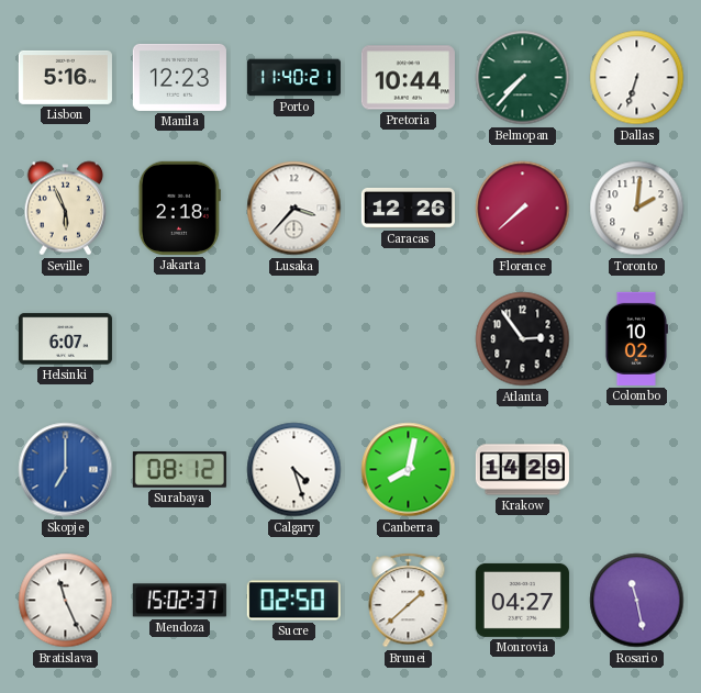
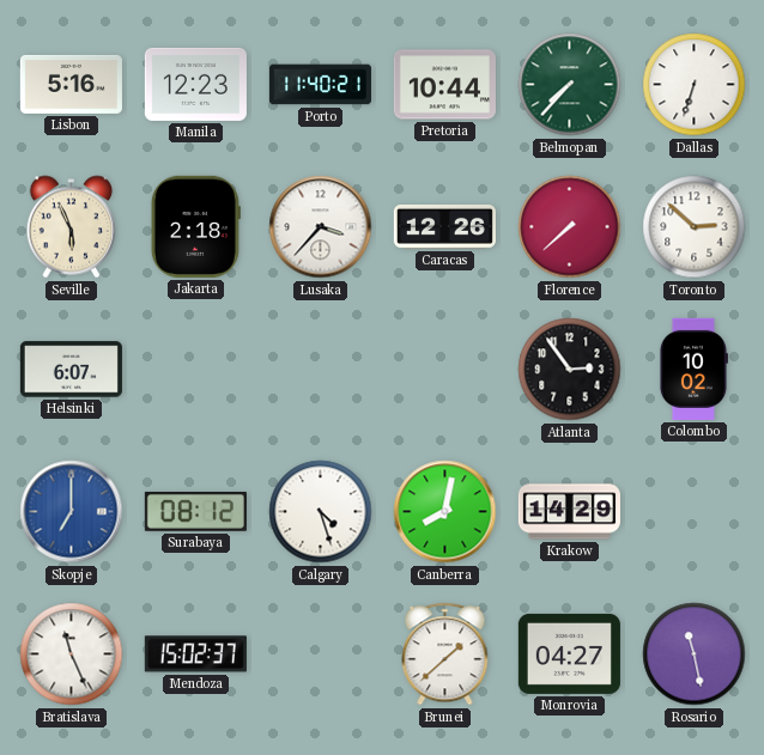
Toronto: 2:01 -> 2:52
Sucre: 02:50 -> none
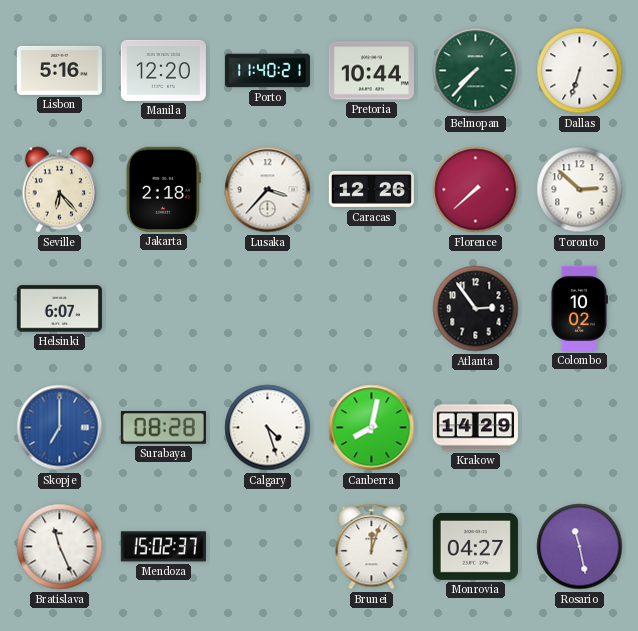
Manila: 12:23 -> 12:20
Seville: 5:56 -> 6:23
Surabaya: 08:12 -> 08:28
Brunei: 1:38 -> 12:03
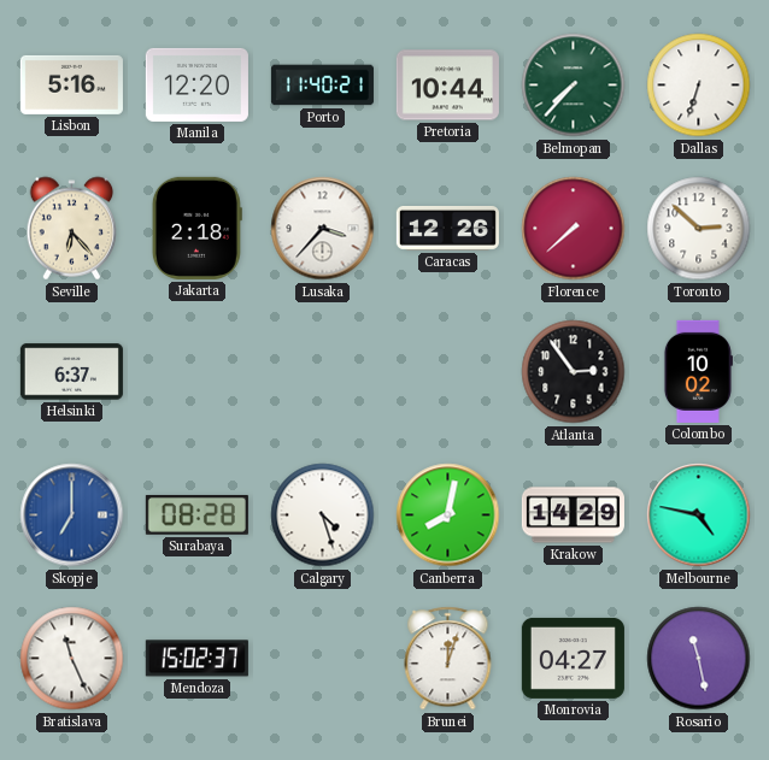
Helsinki: 6:07 -> 6:37
Melbourne: none -> 4:47
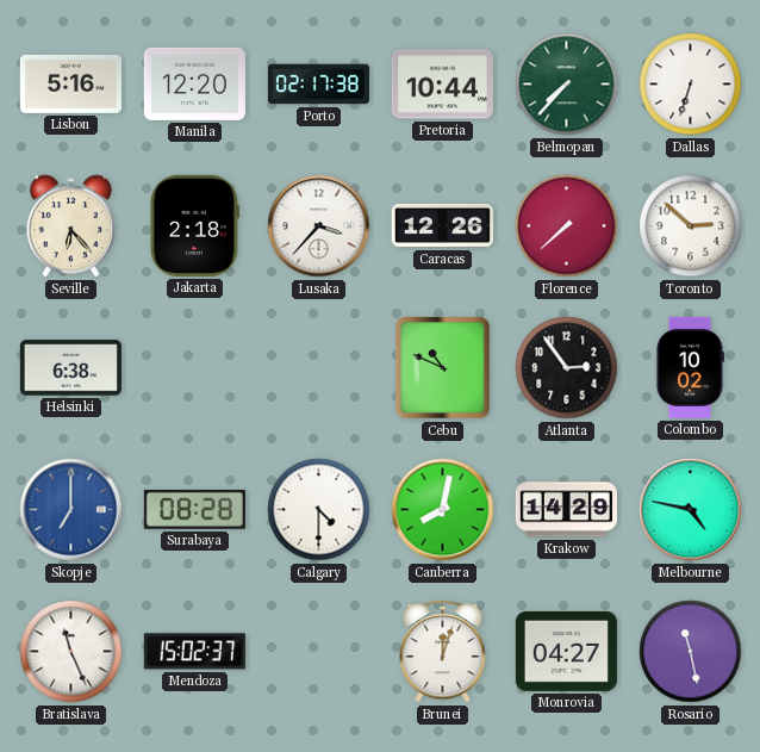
Porto: 11:40 -> 02:17
Helsinki: 6:37 -> 6:38
Cebu: none -> 10:49
Calgary: 4:27 -> 4:30
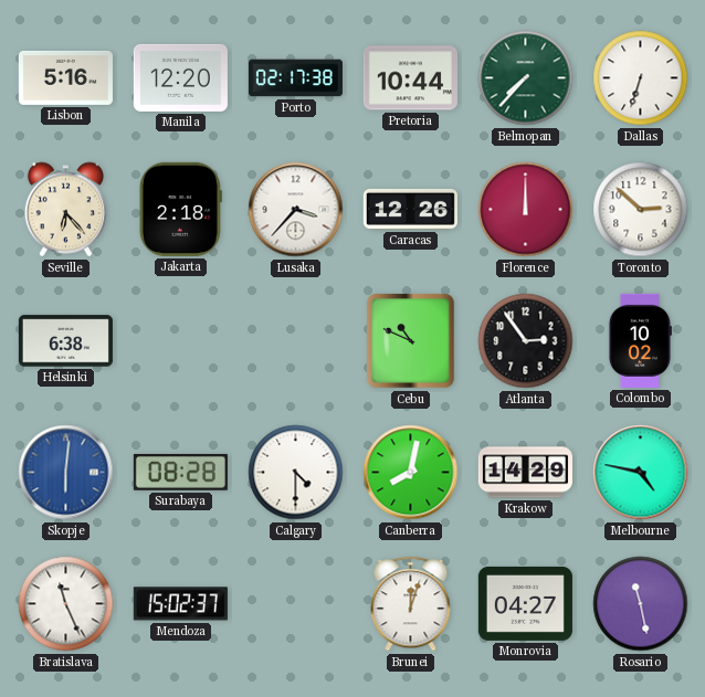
Florence: 7:38 -> 12:00
Skopje: 7:00 -> 6:01
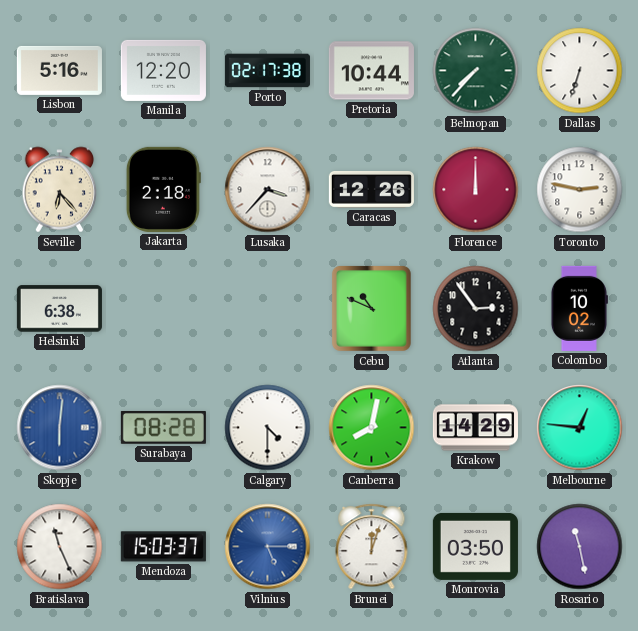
Toronto: 2:52 -> 2:47
Melbourne: 4:47 -> 12:46
Mendoza: 15:02 -> 15:03
Vilnius: none -> 5:15
Monrovia: 04:27 -> 03:50
